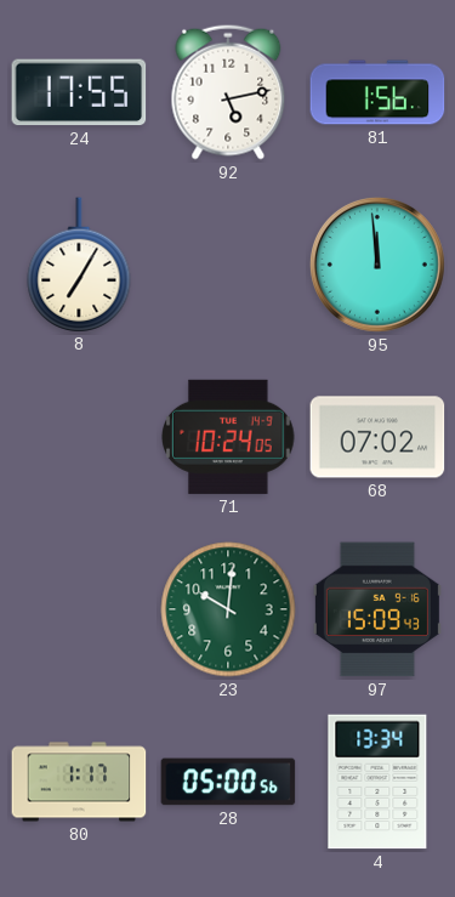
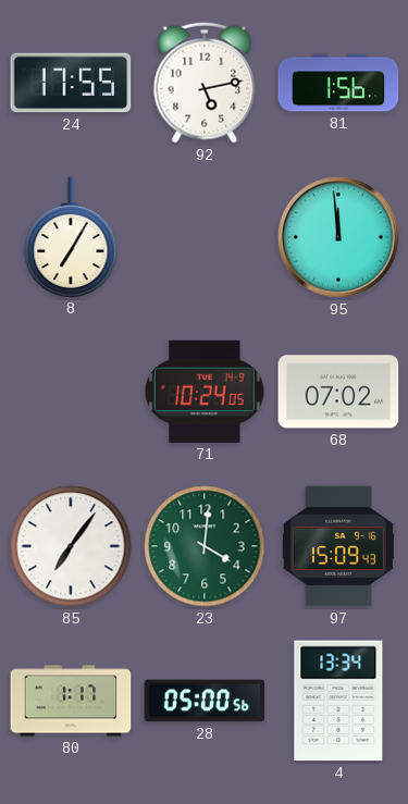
85: none -> 7:06
23: 10:01 -> 4:01
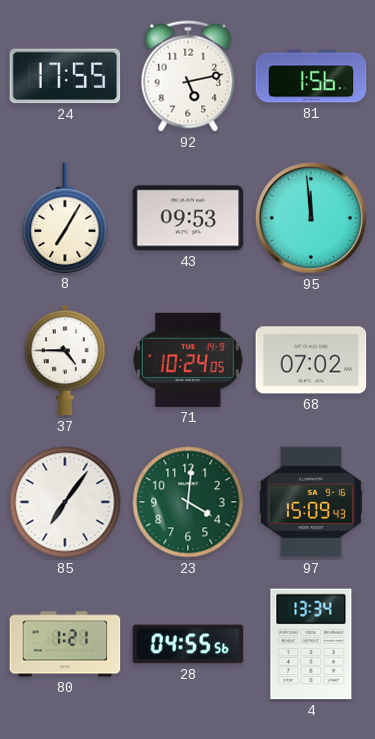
43: none -> 09:53
37: none -> 4:45
80: 1:17 -> 1:21
28: 05:00 -> 04:55
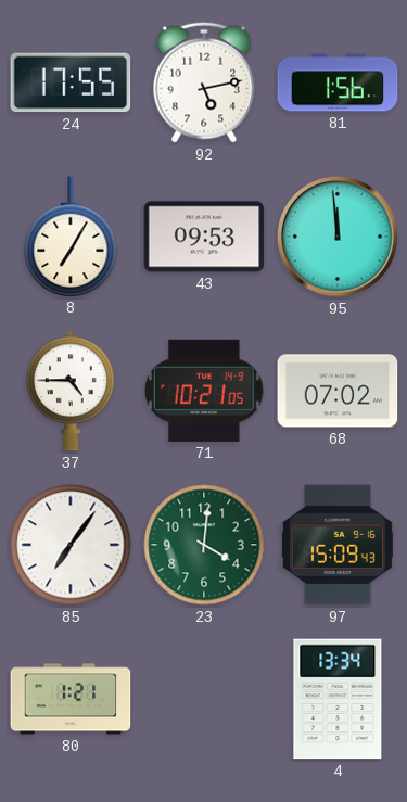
71: 10:24 -> 10:21
28: 04:55 -> none
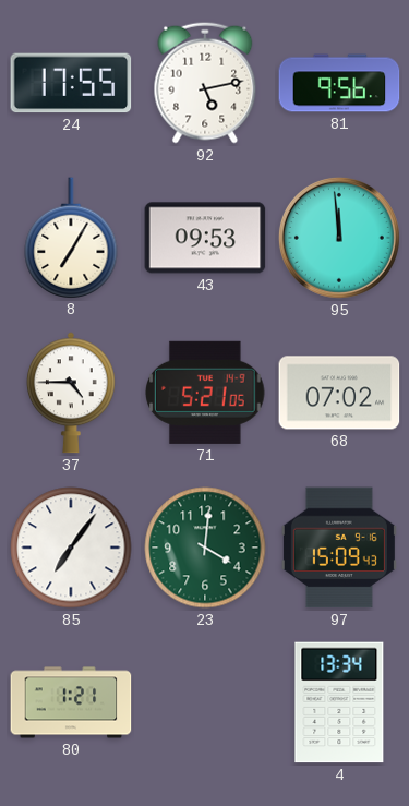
81: 1:56 -> 9:56
71: 10:21 -> 5:21
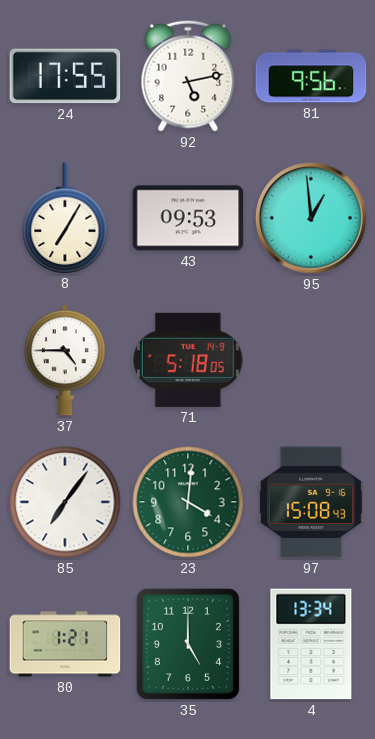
95: 11:59 -> 12:59
71: 5:21 -> 5:18
68: 07:02 -> none
97: 15:09 -> 15:08
35: none -> 5:00
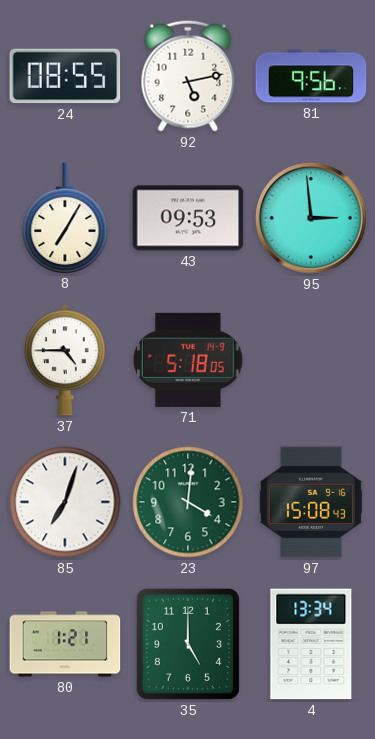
24: 17:55 -> 08:55
95: 12:59 -> 2:59
85: 7:06 -> 7:03
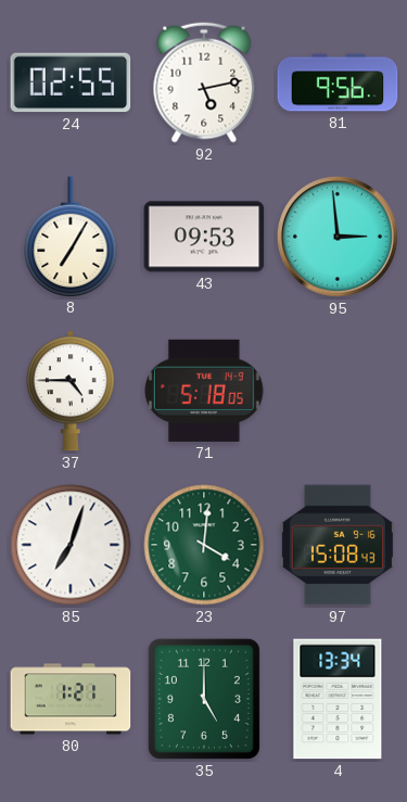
24: 08:55 -> 02:55
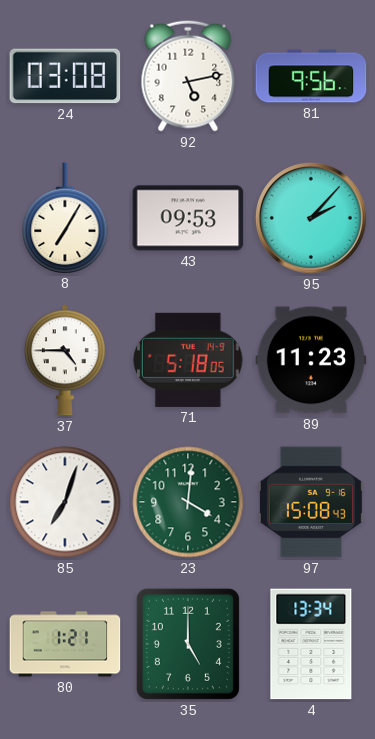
24: 02:55 -> 03:08
95: 2:59 -> 2:07
89: none -> 11:23
